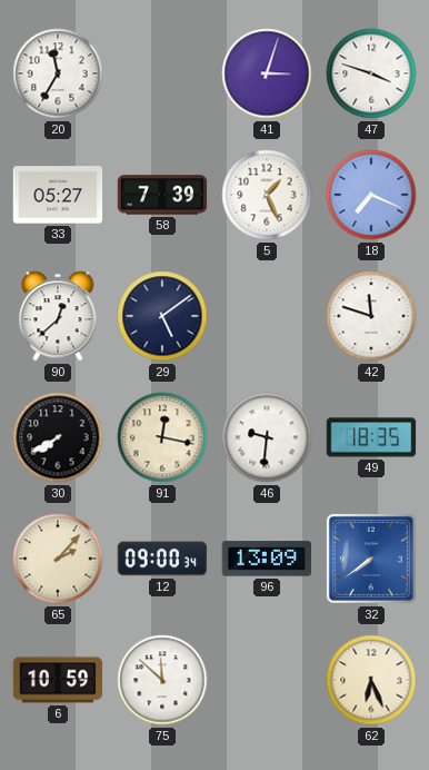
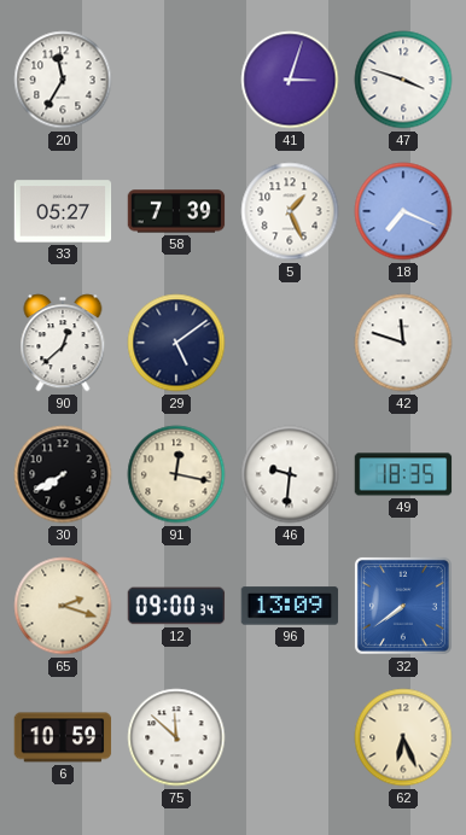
65: 2:07 -> 2:18
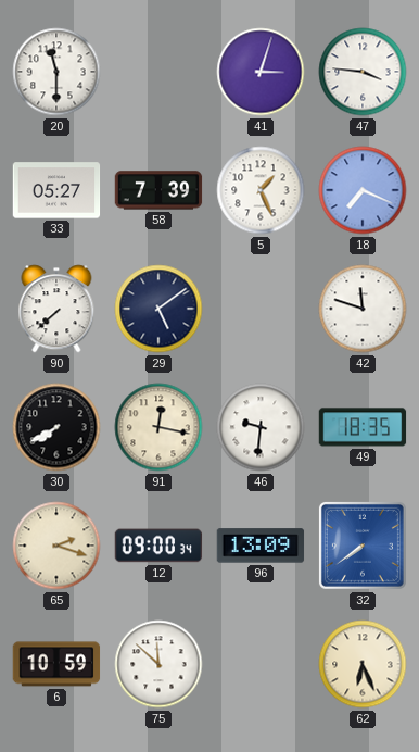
20: 11:35 -> 11:30
47: 3:48 -> 3:46
90: 12:38 -> 7:38
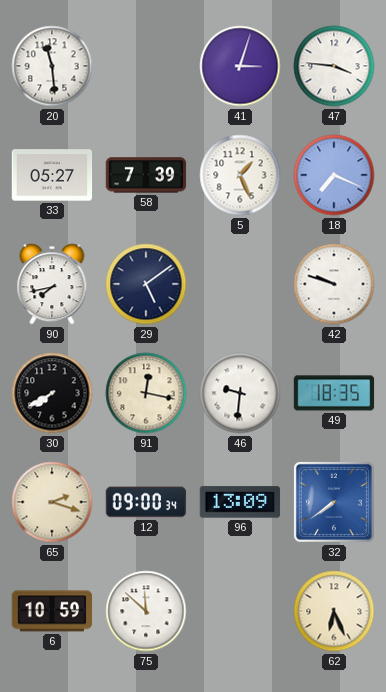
20: 11:30 -> 11:29
90: 7:38 -> 7:43
42: 11:48 -> 9:48
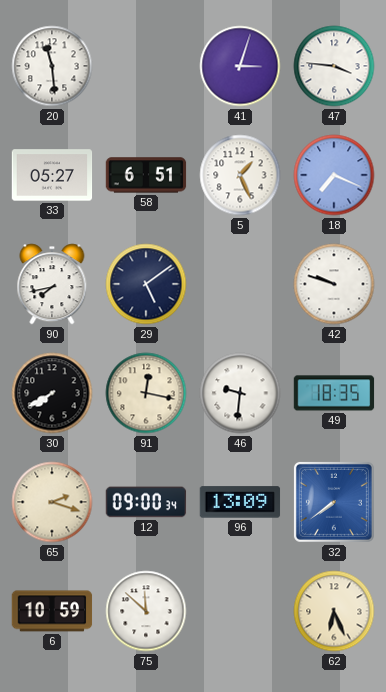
58: 7:39 -> 6:51
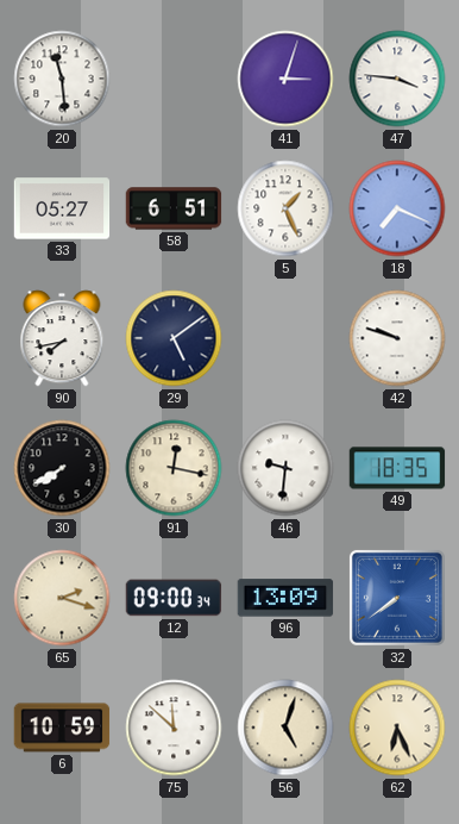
56: none -> 5:03
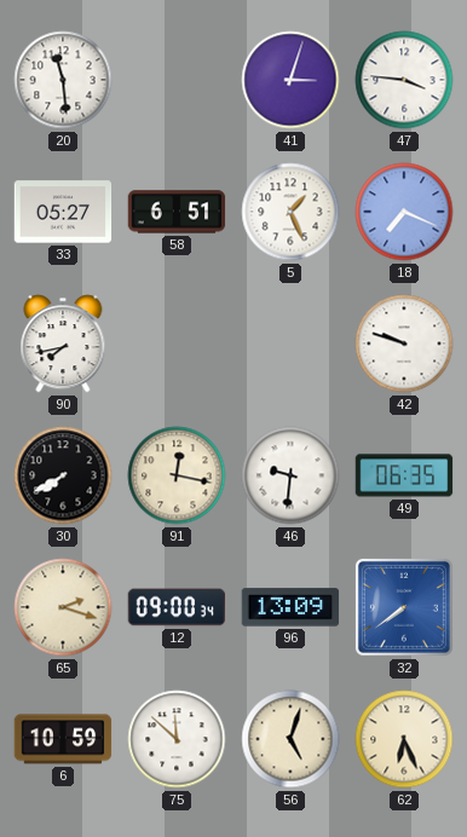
29: 5:09 -> none
49: 18:35 -> 06:35
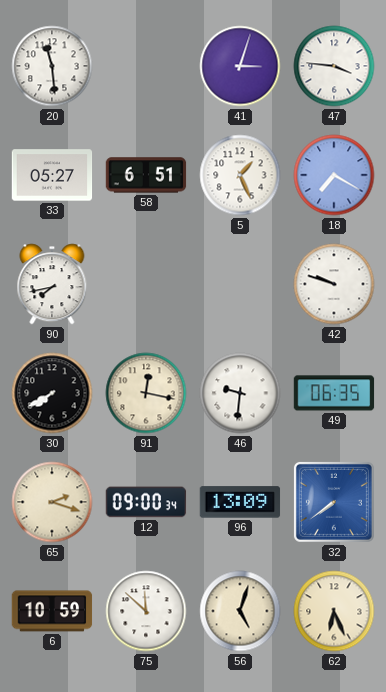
18: 7:19 -> 7:20
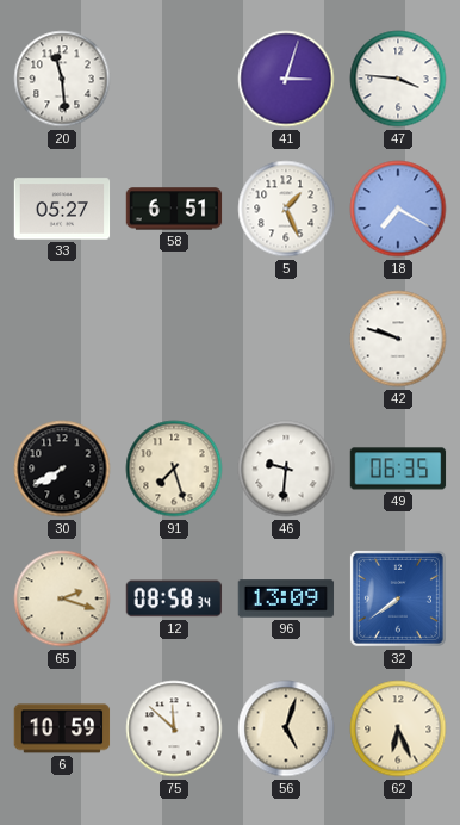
90: 7:43 -> none
91: 12:17 -> 7:27
12: 09:00 -> 08:58
